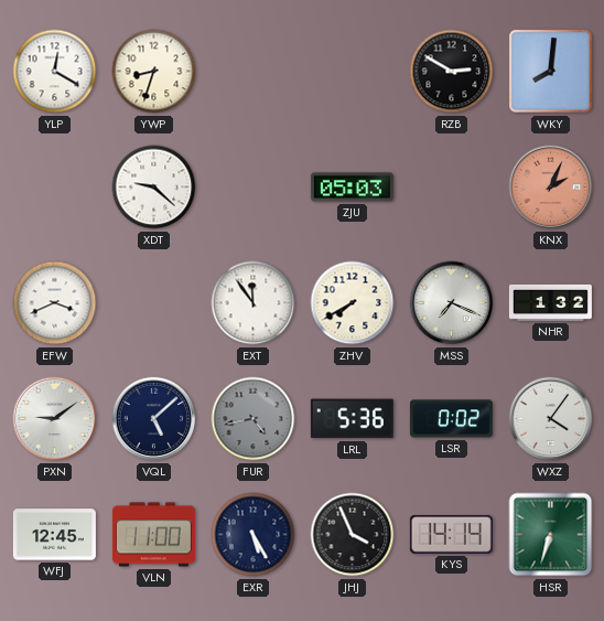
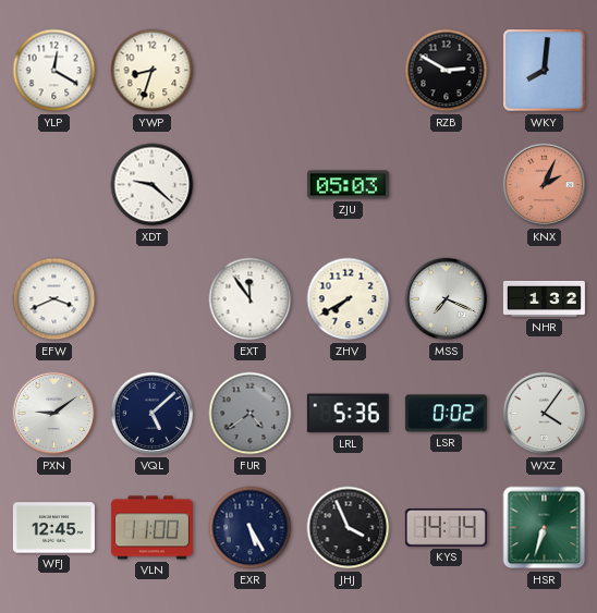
FUR: 4:43 -> 4:39
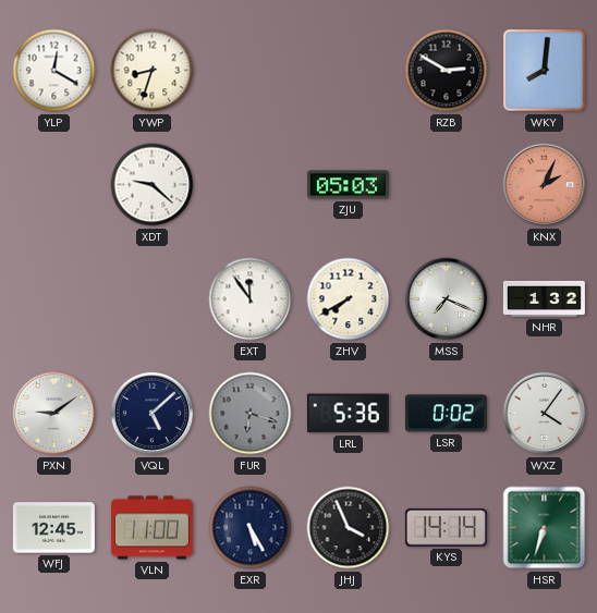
EFW: 3:41 -> none
FUR: 4:39 -> 6:18
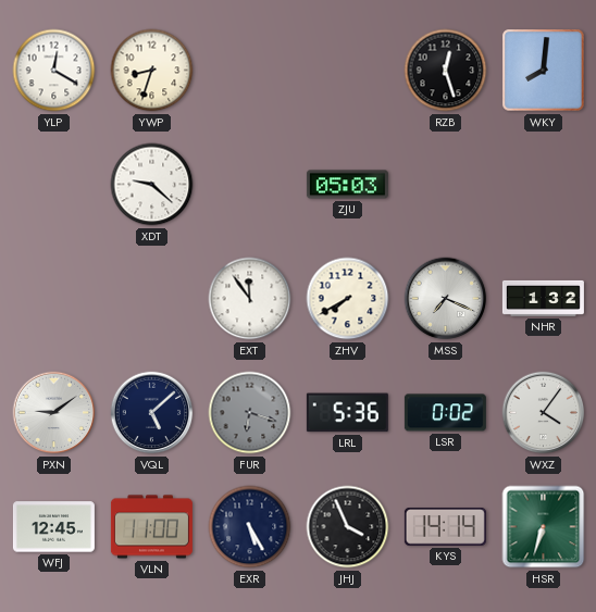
RZB: 2:50 -> 12:27
KNX: 2:04 -> none
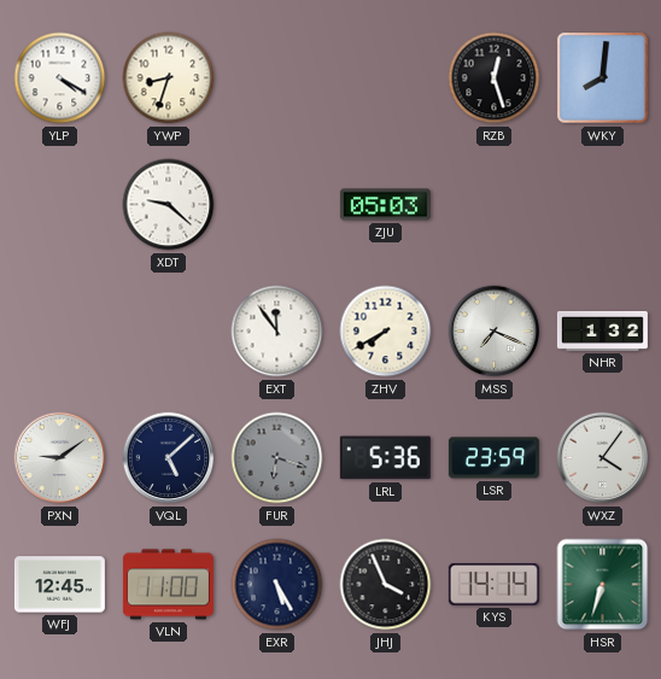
YLP: 12:20 -> 4:20
LSR: 0:02 -> 23:59
